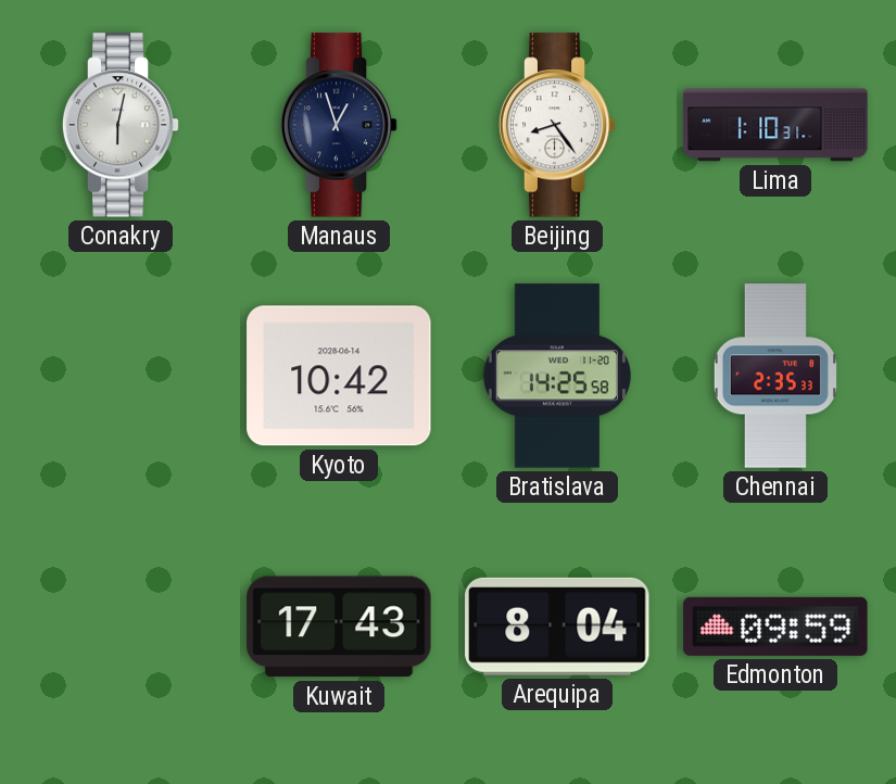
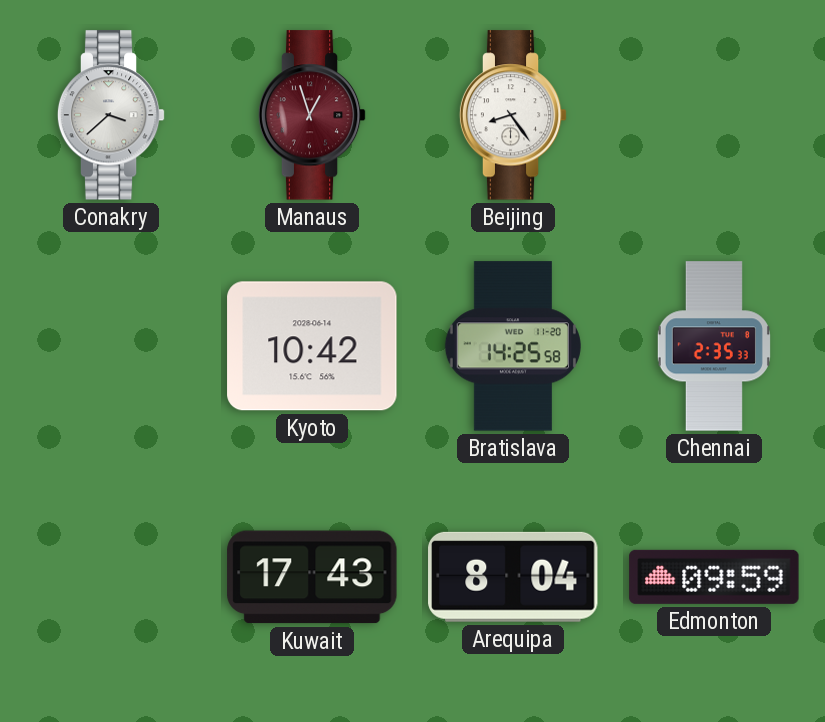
Conakry: 6:02 -> 3:38
Manaus dial: navy -> burgundy
Lima: 1:10 -> none
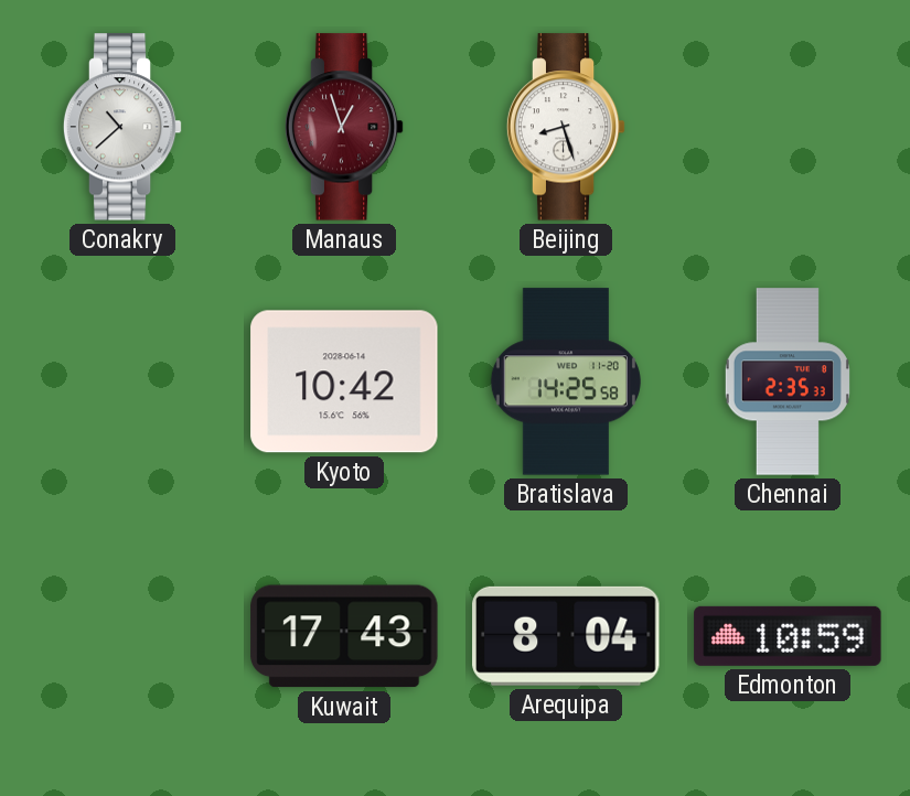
Conakry: 3:38 -> 10:38
Beijing: 8:24 -> 8:27
Edmonton: 09:59 -> 10:59
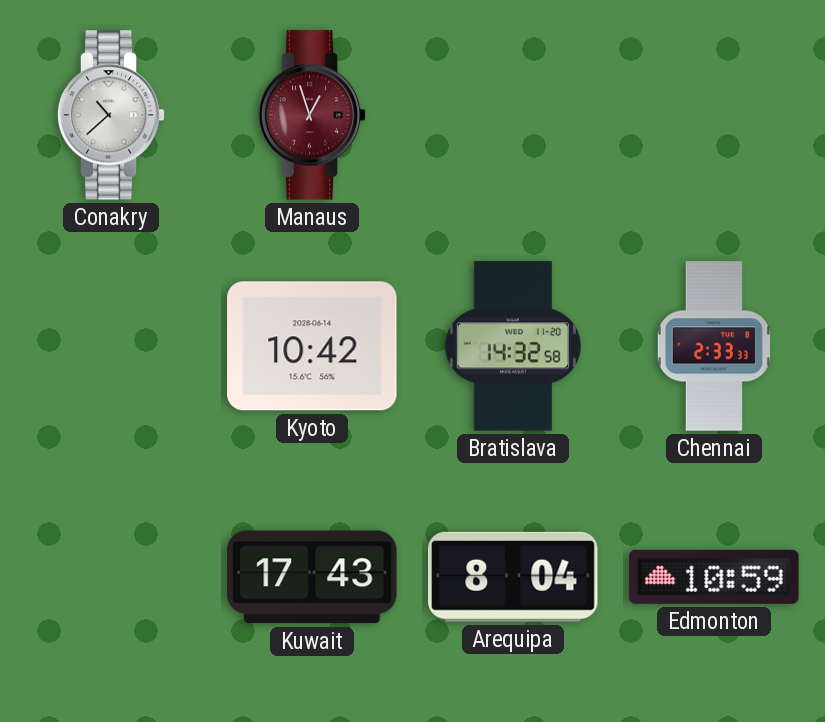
Beijing: 8:27 -> none
Bratislava: 14:25 -> 14:32
Chennai: 2:35 -> 2:33
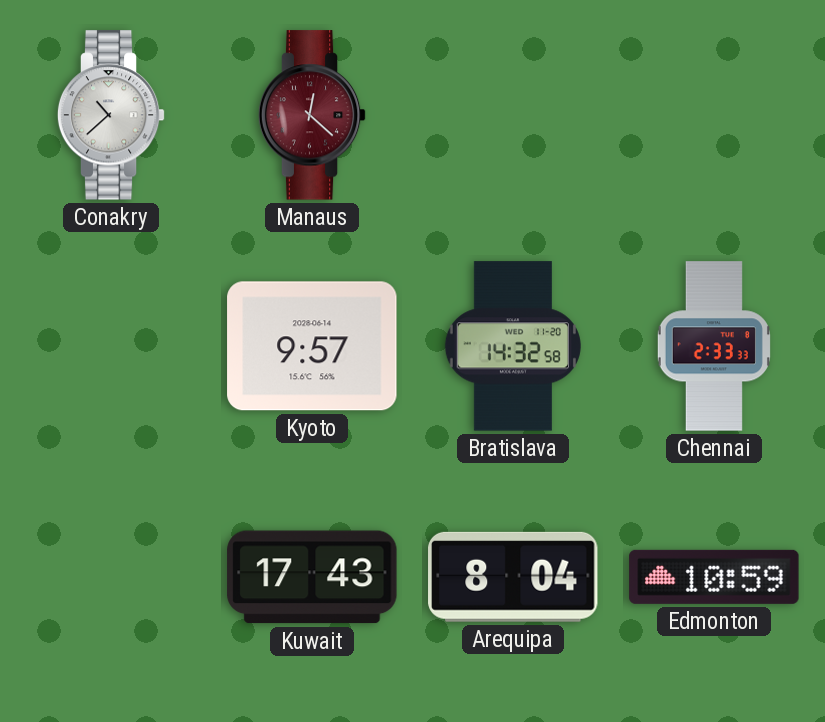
Manaus: 12:57 -> 12:22
Kyoto: 10:42 -> 9:57
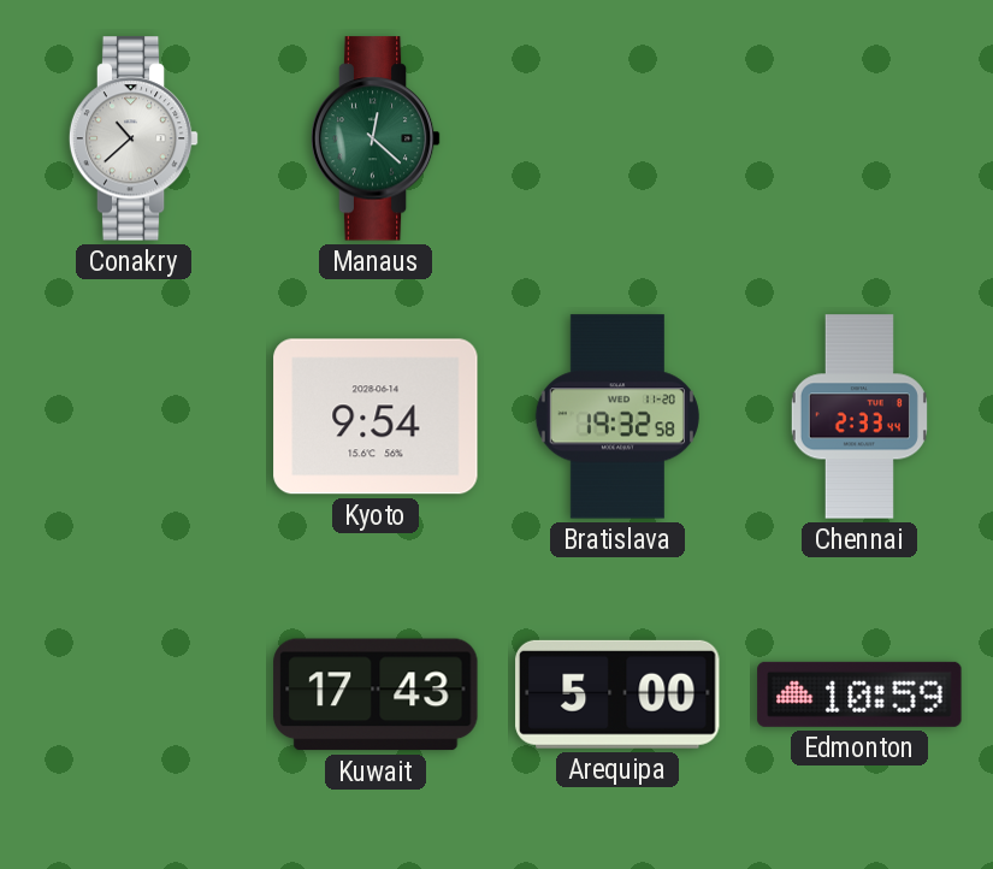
Manaus dial: burgundy -> green
Kyoto: 9:57 -> 9:54
Bratislava: 14:32 -> 19:32
Chennai: 2:33:33 -> 2:33:44
Arequipa: 8:04 -> 5:00
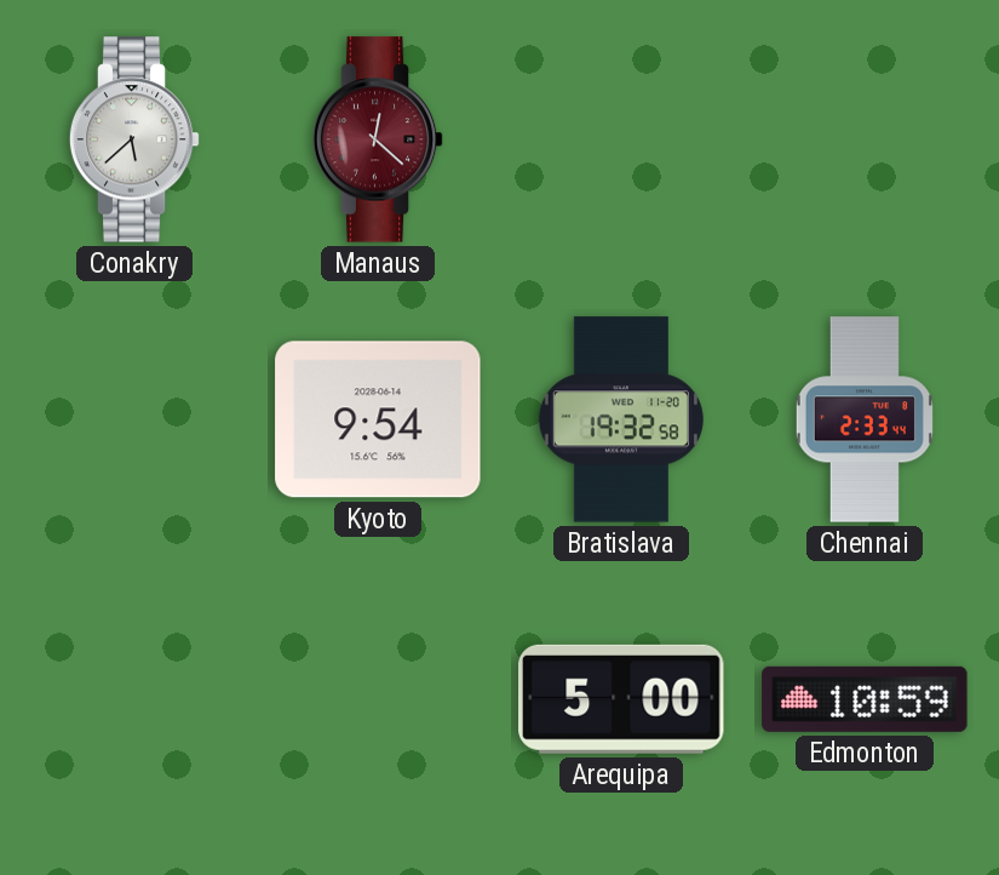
Conakry: 10:38 -> 5:38
Manaus dial: green -> burgundy
Kuwait: 17:43 -> none
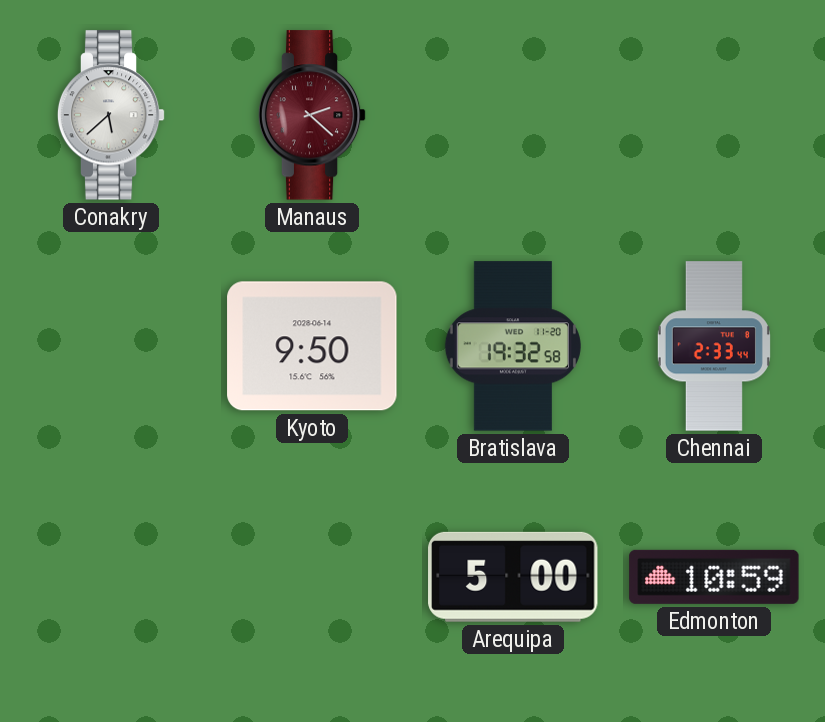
Manaus: 12:22 -> 2:22
Kyoto: 9:54 -> 9:50
